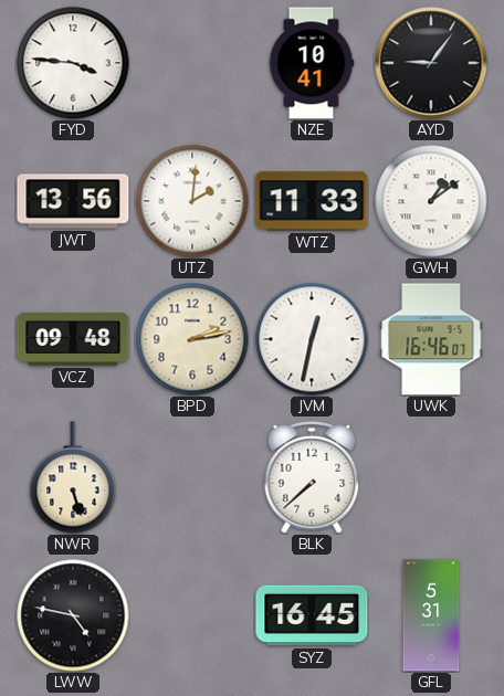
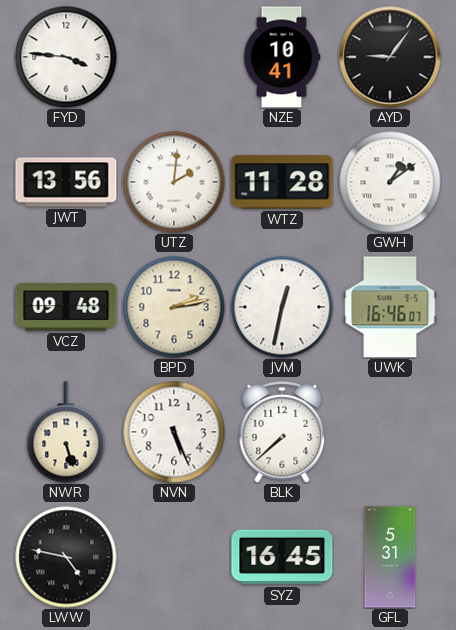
WTZ: 11:33 -> 11:28
NVN: none -> 5:26
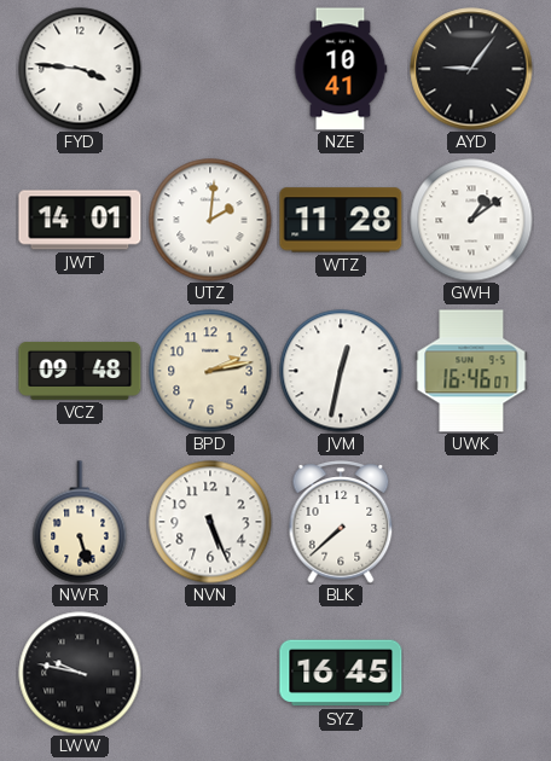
JWT: 13:56 -> 14:01
LWW: 4:47 -> 9:47
GFL: 5:31 -> none
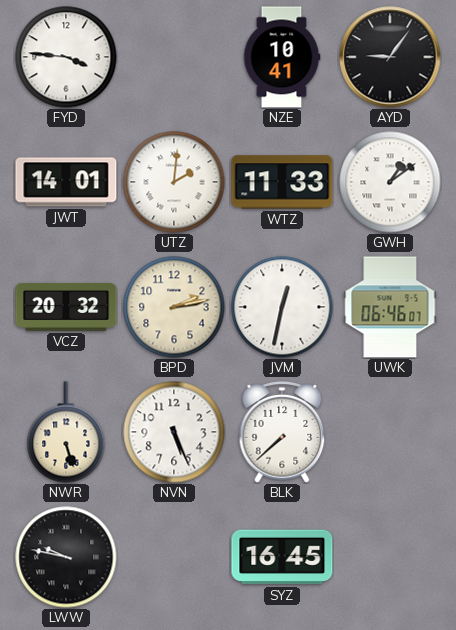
WTZ: 11:28 -> 11:33
VCZ: 09:48 -> 20:32
UWK: 16:46 -> 06:46
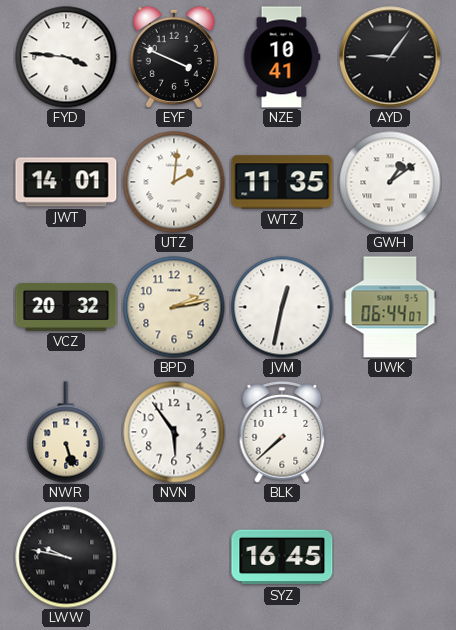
EYF: none -> 3:49
WTZ: 11:33 -> 11:35
UWK: 06:46 -> 06:44
NVN: 5:26 -> 5:54
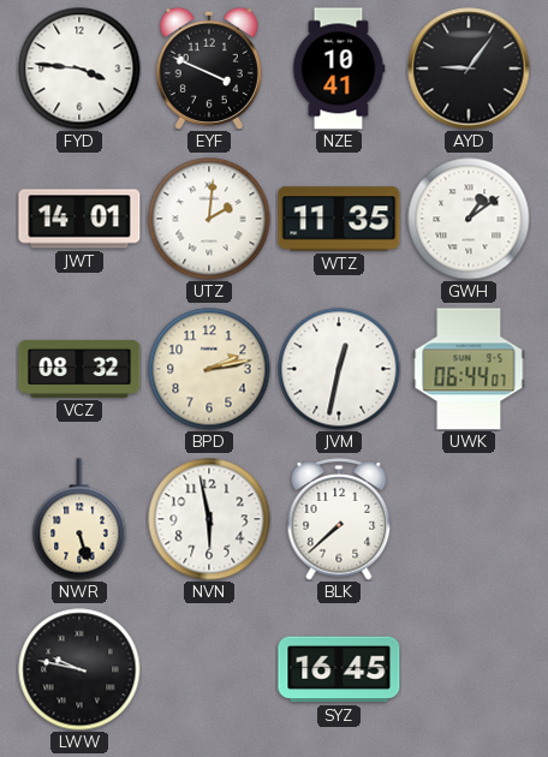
VCZ: 20:32 -> 08:32
NVN: 5:54 -> 5:58
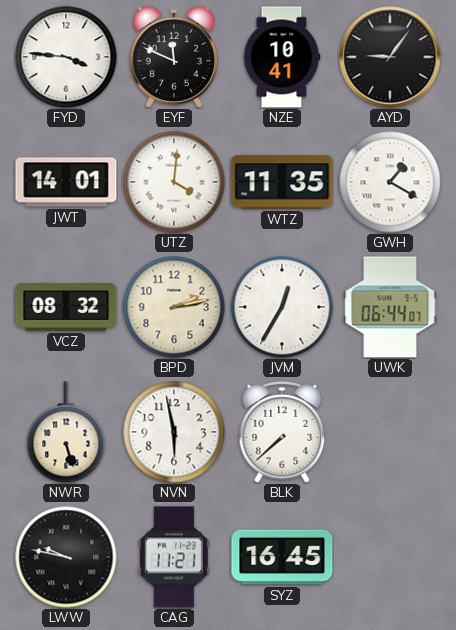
EYF: 3:49 -> 11:49
UTZ: 2:01 -> 4:01
GWH: 1:09 -> 1:20
JVM: 12:32 -> 12:35
CAG: none -> 11:21
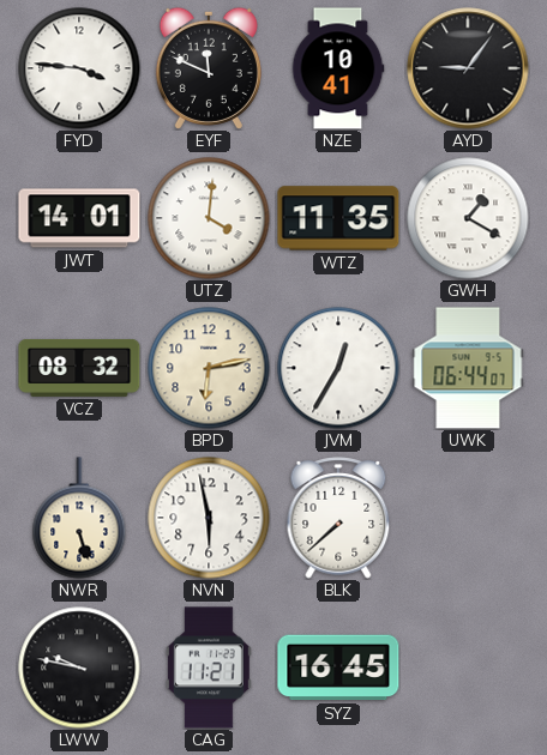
BPD: 2:13 -> 6:13
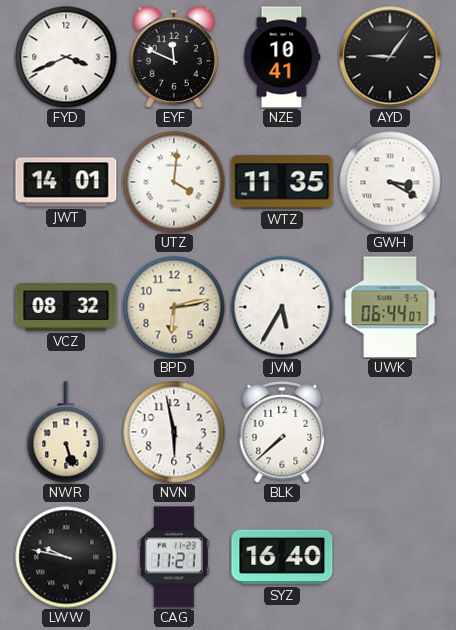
FYD: 3:46 -> 3:41
GWH: 1:20 -> 3:20
JVM: 12:35 -> 5:35
SYZ: 16:45 -> 16:40
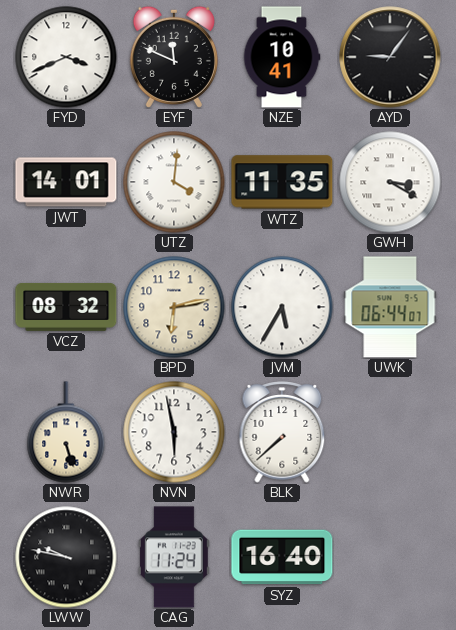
CAG: 11:21 -> 11:24
